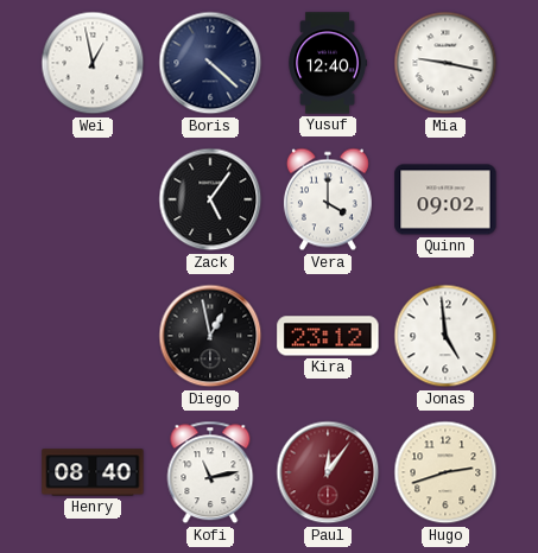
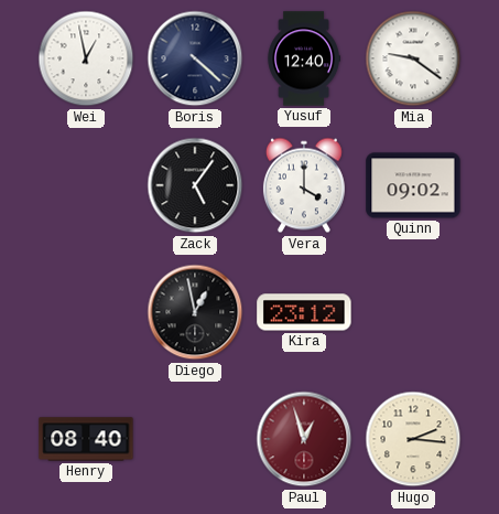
Mia: 9:17 -> 9:21
Jonas: 4:59 -> none
Kofi: 11:13 -> none
Paul: 12:06 -> 12:57
Hugo: 2:42 -> 2:16
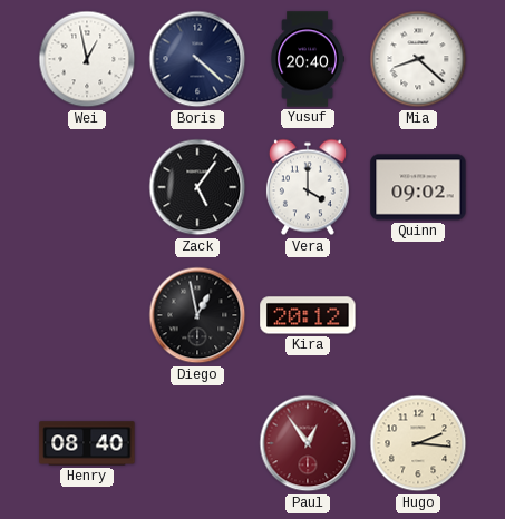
Yusuf: 12:40 -> 20:40
Mia: 9:21 -> 8:22
Kira: 23:12 -> 20:12
Paul: 12:57 -> 12:54
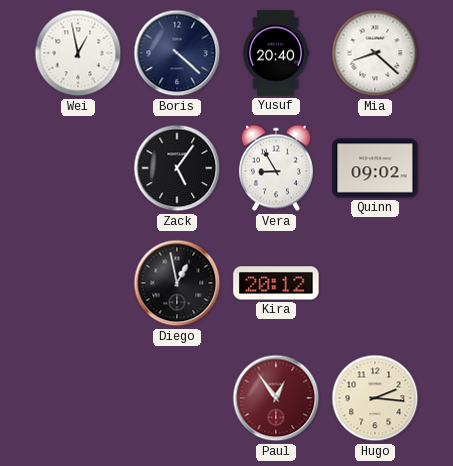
Vera: 4:00 -> 8:55
Henry: 08:40 -> none
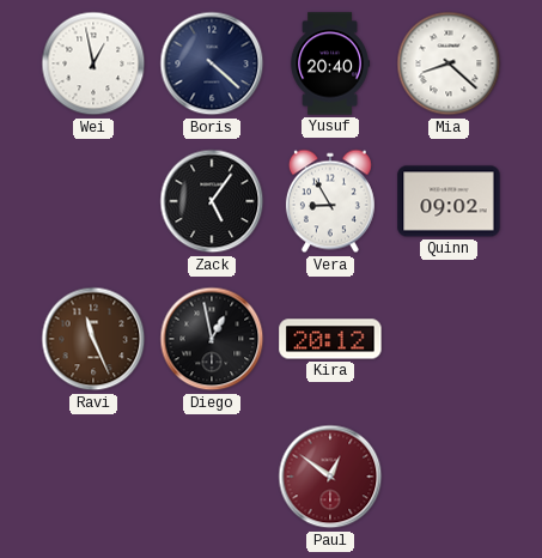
Ravi: none -> 11:26
Paul: 12:54 -> 12:51
Hugo: 2:16 -> none
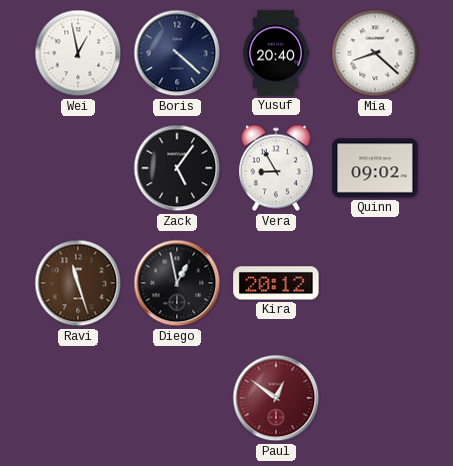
Ravi: 11:26 -> 11:27
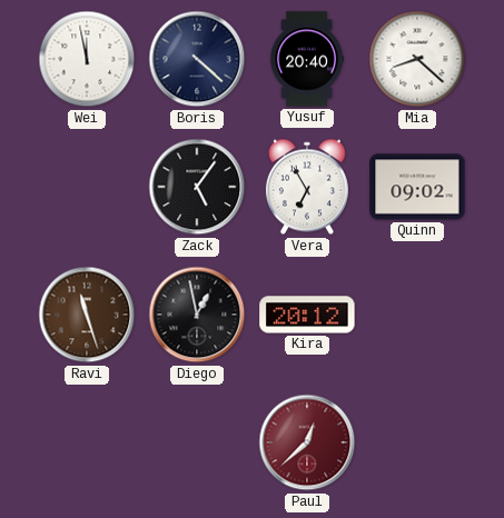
Wei: 12:58 -> 11:58
Vera: 8:55 -> 6:55
Paul: 12:51 -> 12:38
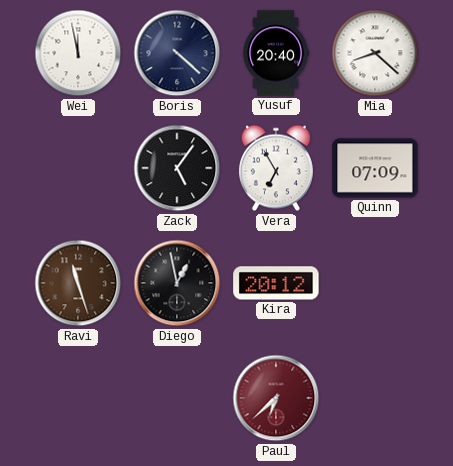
Quinn: 09:02 -> 07:09
Paul: 12:38 -> 6:38
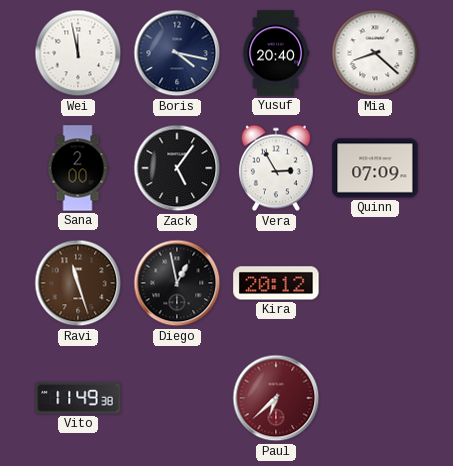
Boris: 4:22 -> 4:17
Sana: none -> 2:00
Vera: 6:55 -> 2:55
Vito: none -> 11:49
